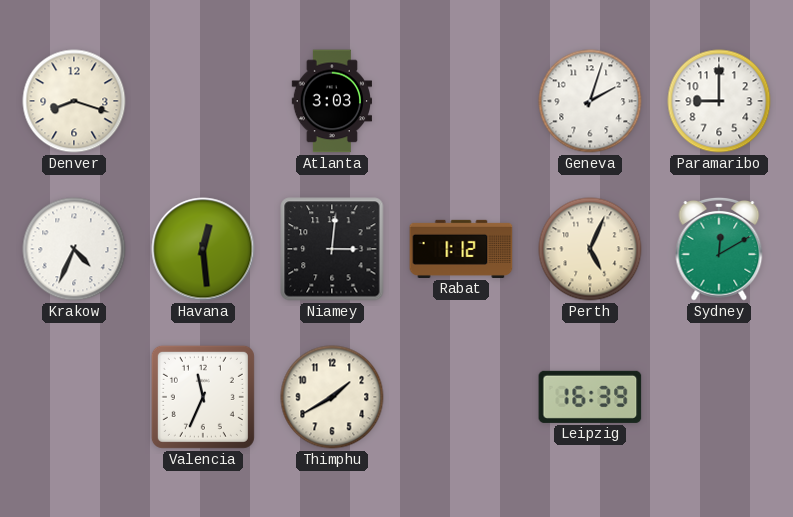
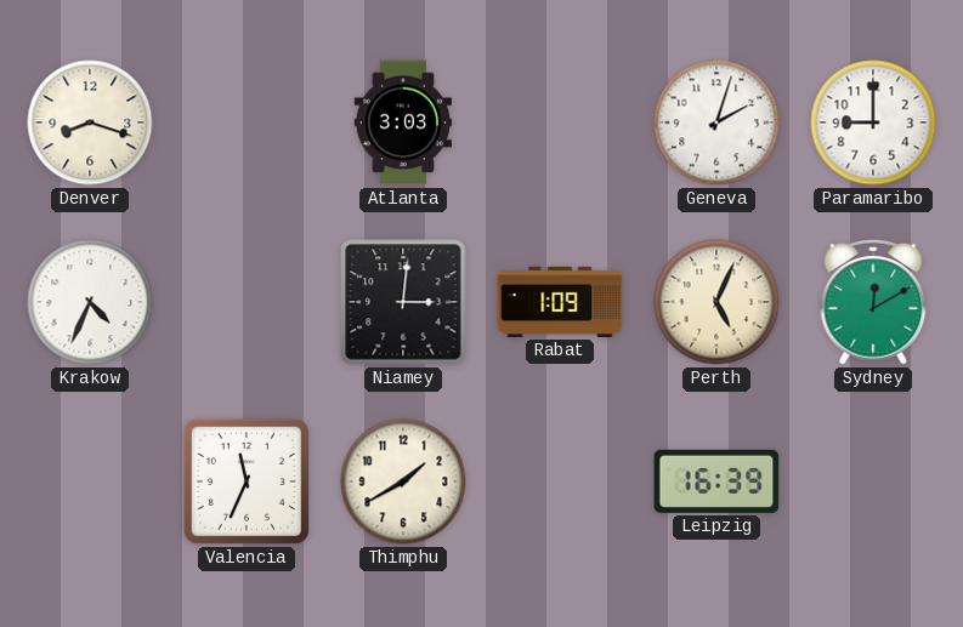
Havana: 12:29 -> none
Rabat: 1:12 -> 1:09
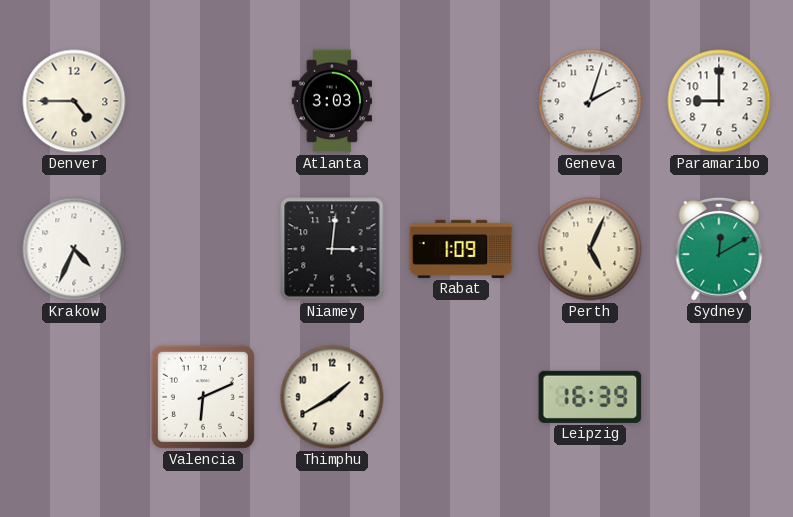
Denver: 8:18 -> 4:45
Valencia: 11:34 -> 6:11
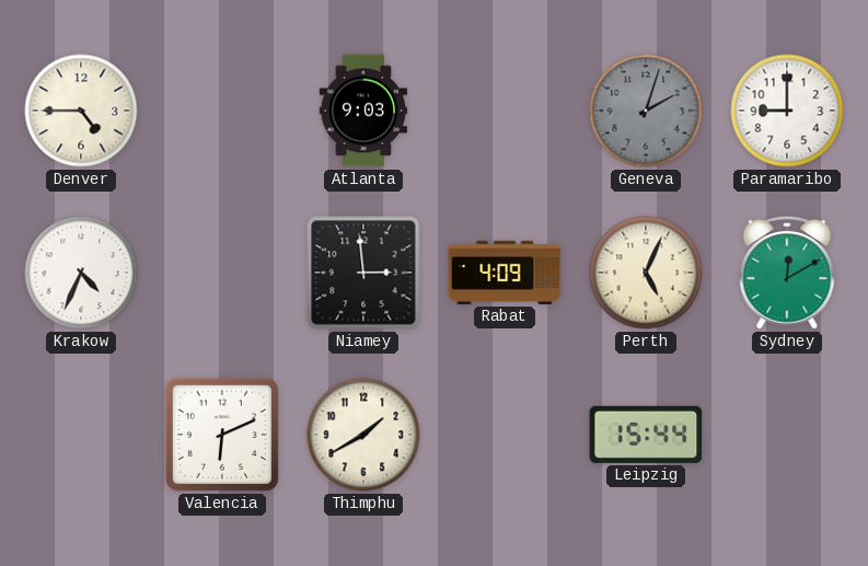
Atlanta: 3:03 -> 9:03
Geneva dial: white -> grey
Niamey: 3:01 -> 2:59
Rabat: 1:09 -> 4:09
Leipzig: 16:39 -> 15:44
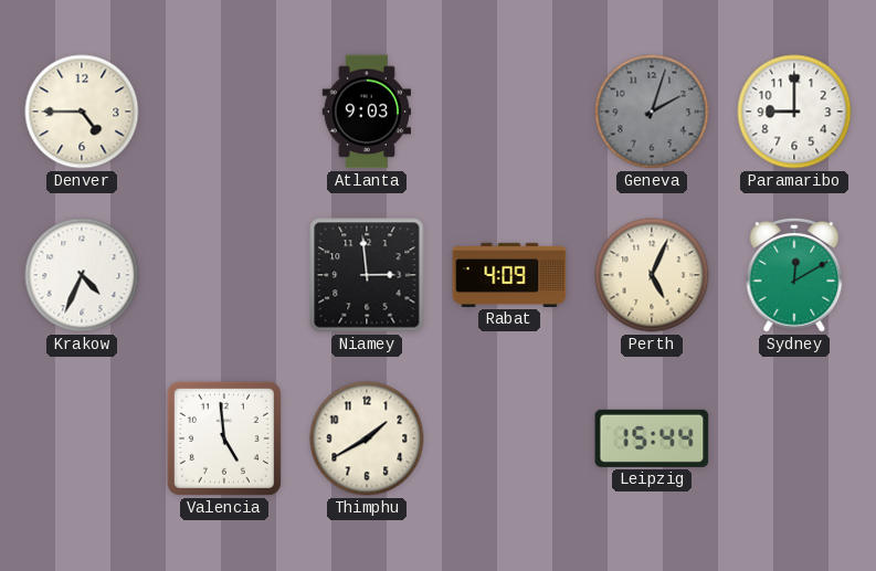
Valencia: 6:11 -> 4:59
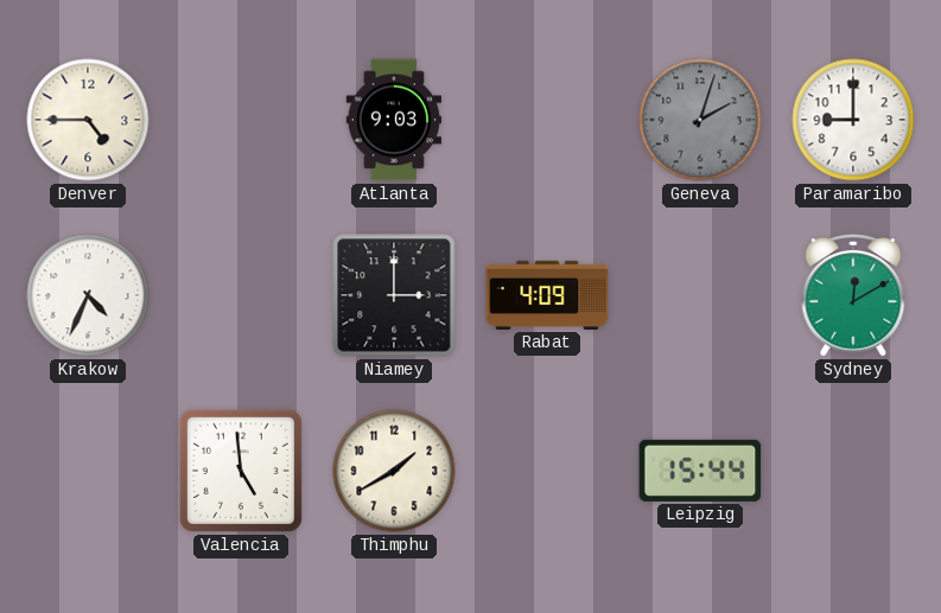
Niamey: 2:59 -> 3:00
Perth: 5:04 -> none
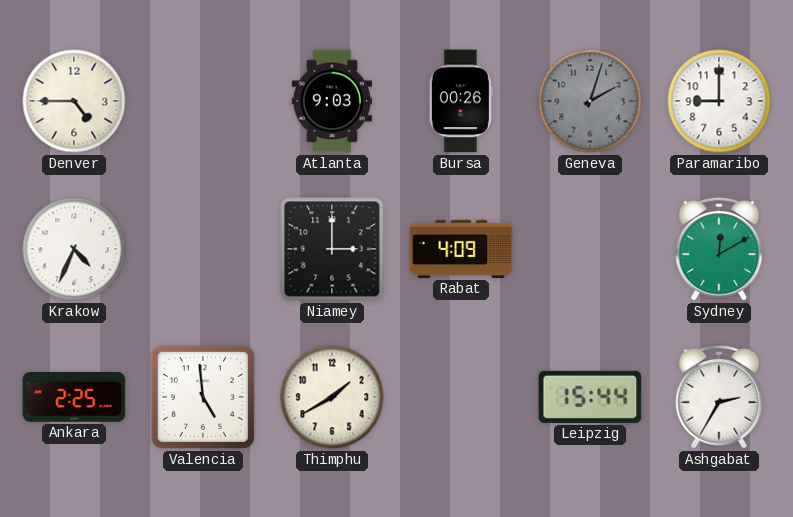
Bursa: none -> 00:26
Ankara: none -> 2:25
Ashgabat: none -> 2:35
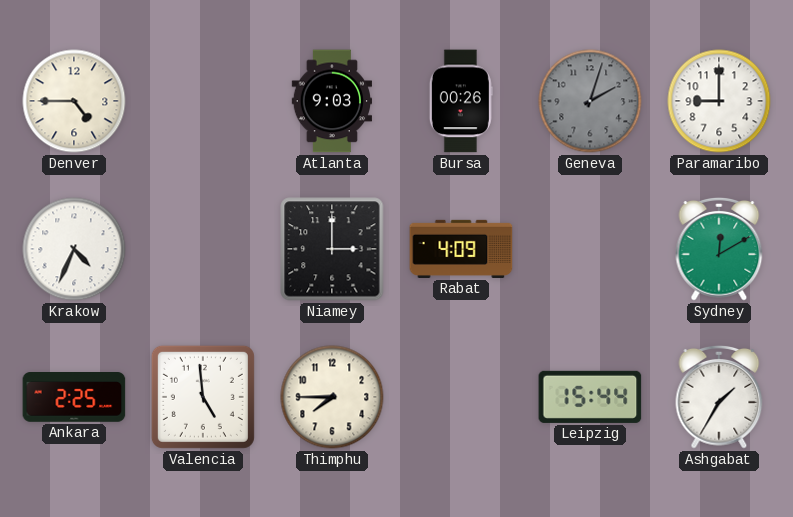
Thimphu: 1:40 -> 7:45
Ashgabat: 2:35 -> 1:35
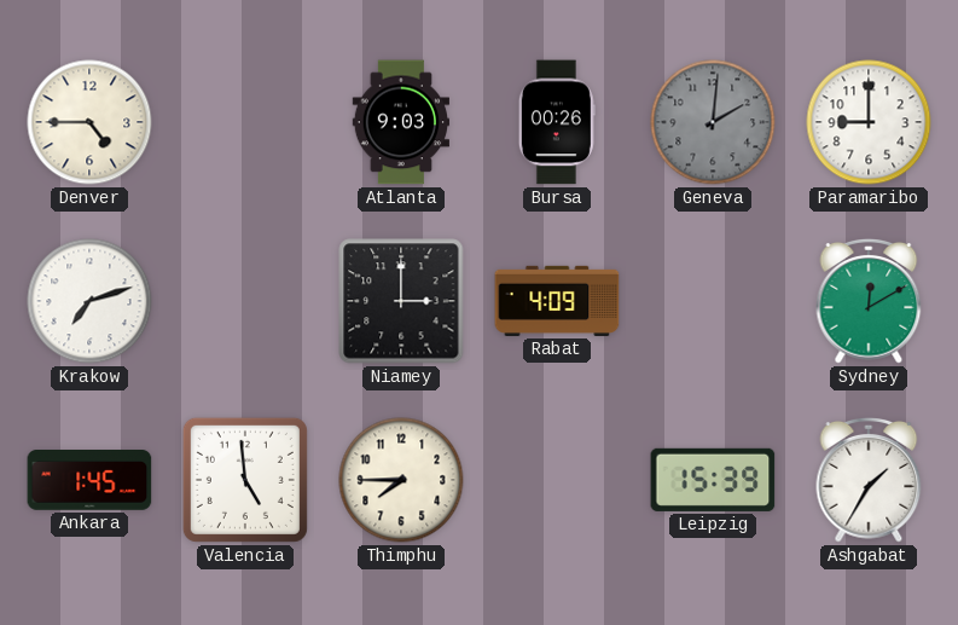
Geneva: 2:03 -> 2:01
Krakow: 4:34 -> 7:12
Ankara: 2:25 -> 1:45
Leipzig: 15:44 -> 15:39
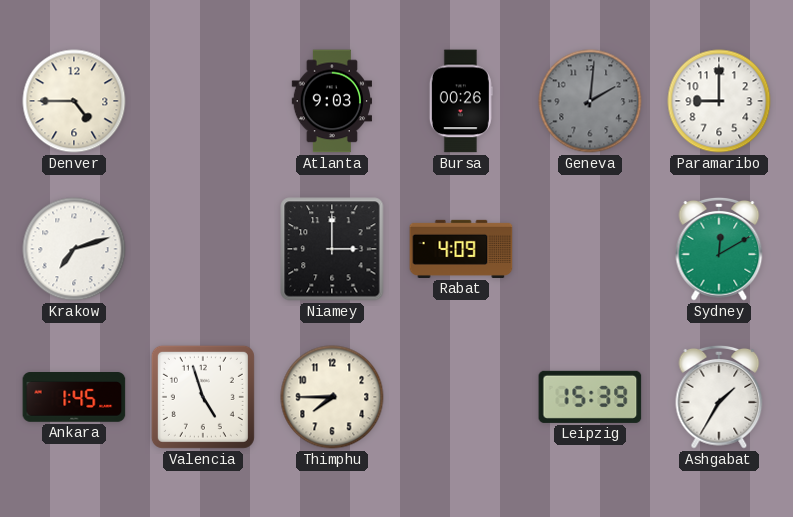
Valencia: 4:59 -> 4:57
